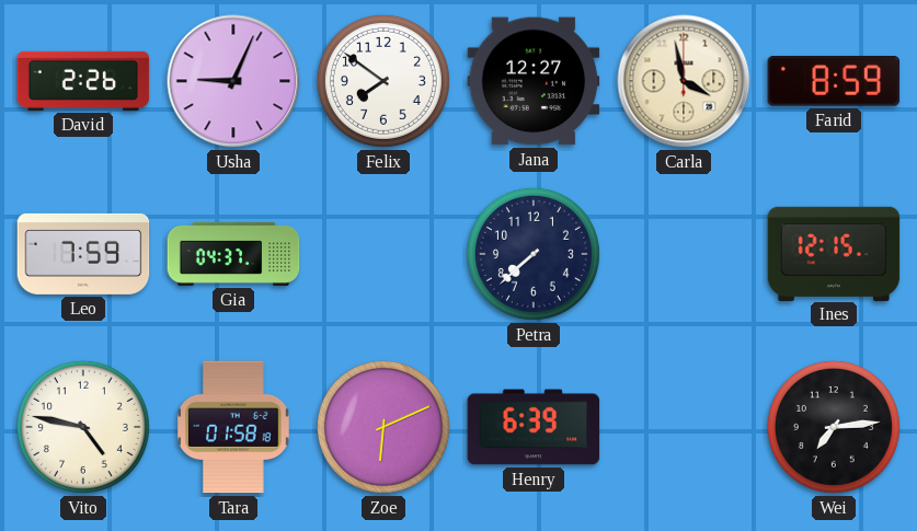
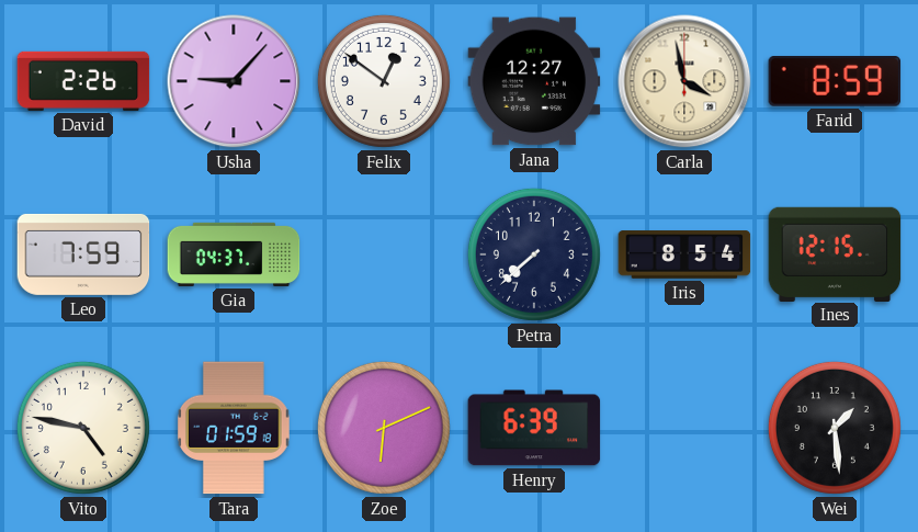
Usha: 9:04 -> 9:07
Felix: 7:51 -> 12:51
Iris: none -> 8:54
Tara: 01:58 -> 01:59
Wei: 7:14 -> 1:29
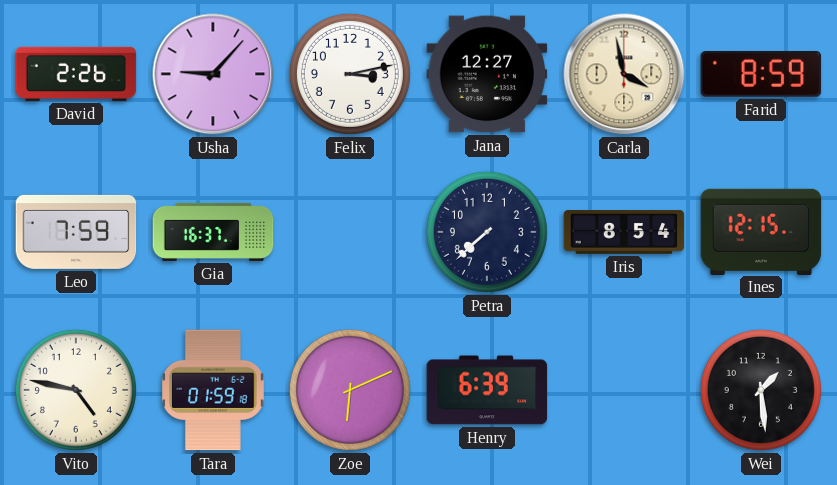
Felix: 12:51 -> 3:13
Gia: 04:37 -> 16:37
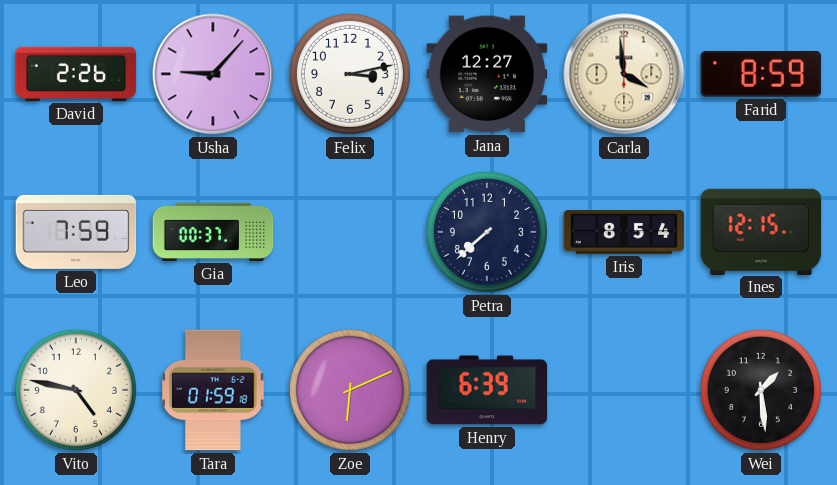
Carla: 3:58 -> 3:59
Gia: 16:37 -> 00:37
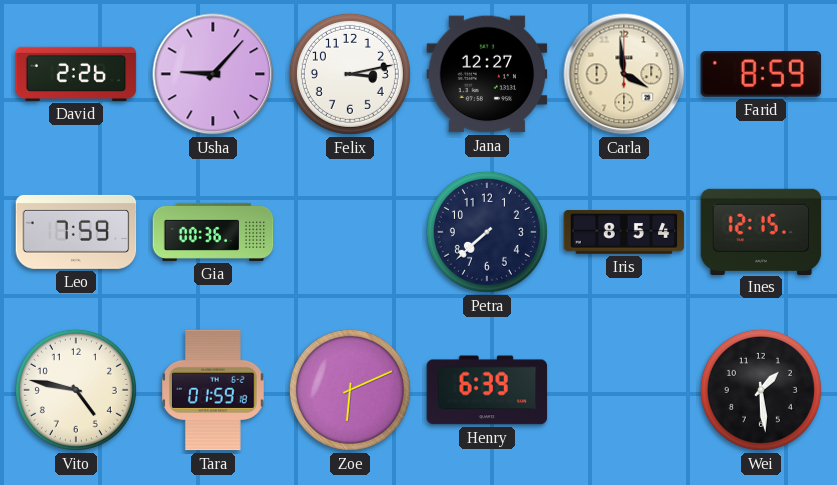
Gia: 00:37 -> 00:36
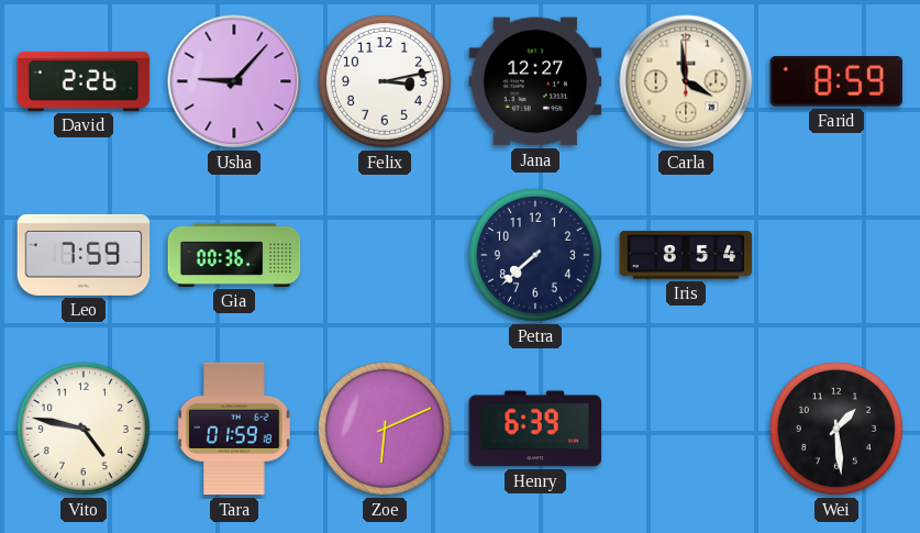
Ines: 12:15 -> none
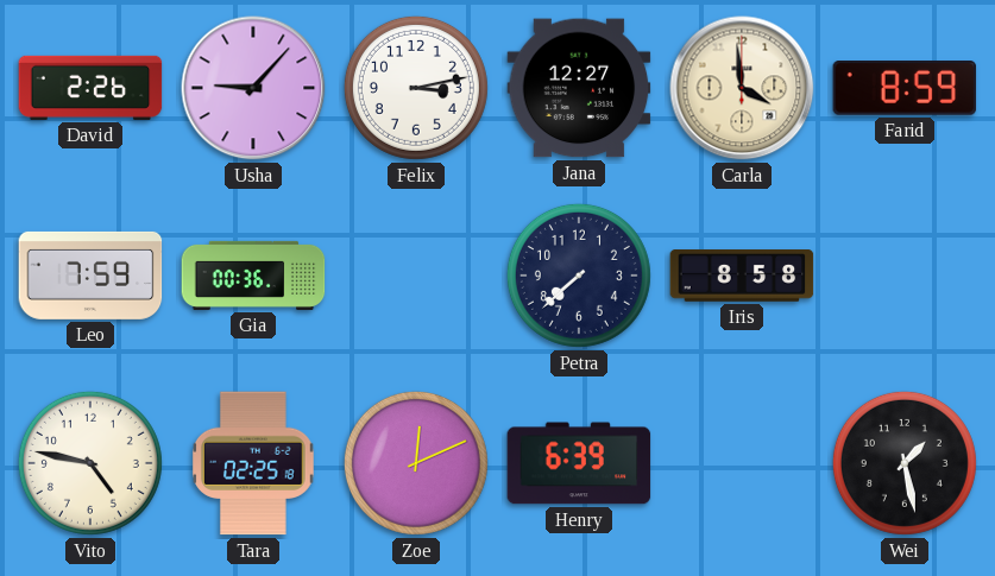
Iris: 8:54 -> 8:58
Tara: 01:59 -> 02:25
Zoe: 6:11 -> 12:11
Wei: 1:29 -> 1:28
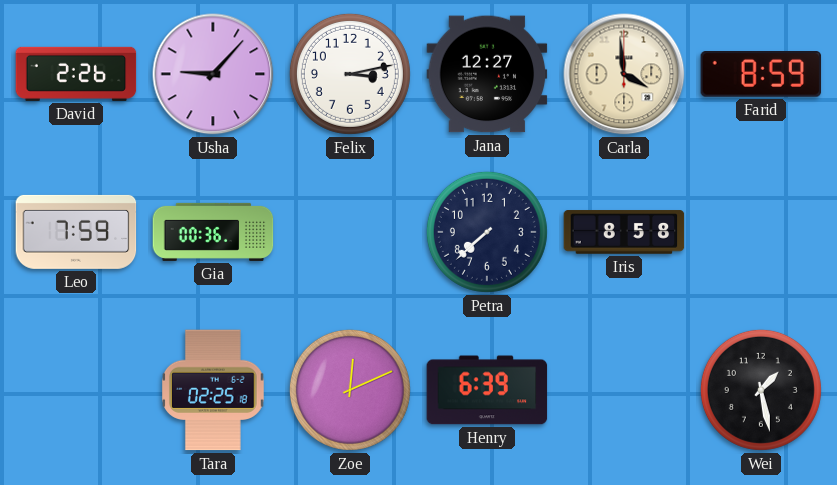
Vito: 4:47 -> none
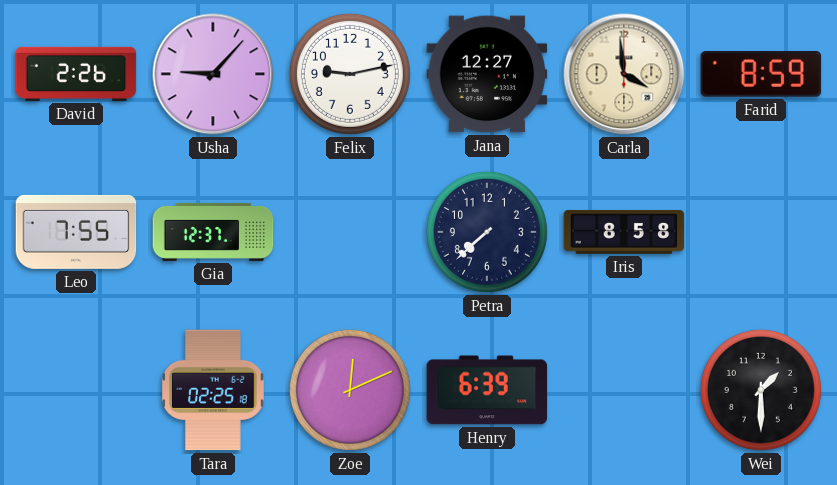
Felix: 3:13 -> 9:13
Leo: 7:59 -> 7:55
Gia: 00:36 -> 12:37
Wei: 1:28 -> 1:30
